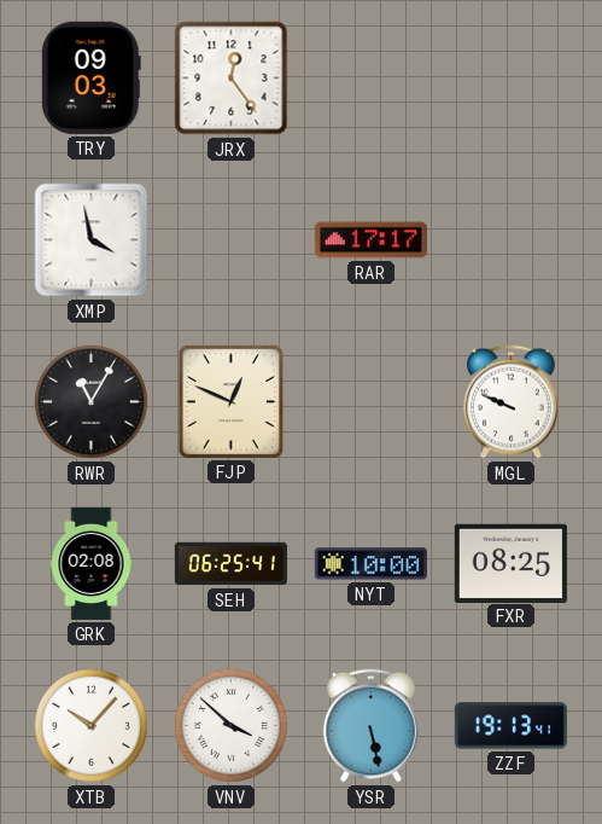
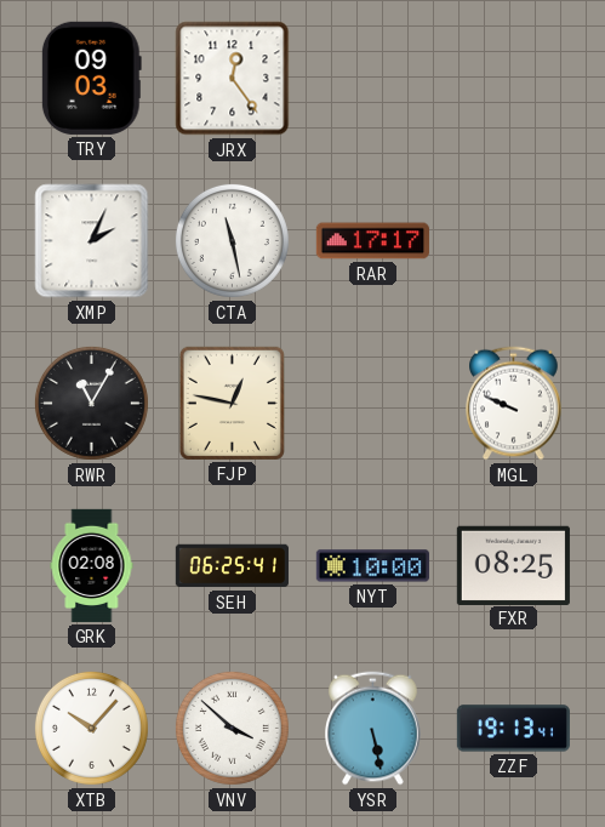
XMP: 3:58 -> 2:04
CTA: none -> 11:28
FJP: 12:49 -> 12:47
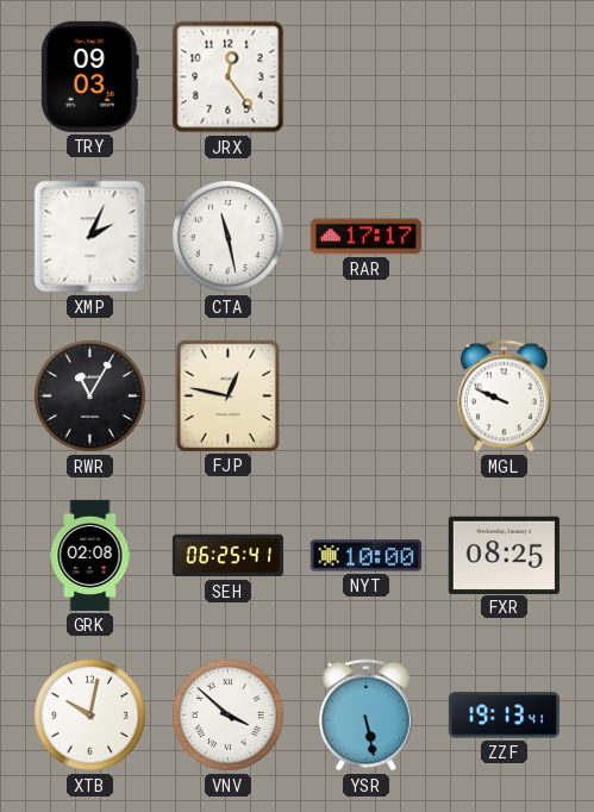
XTB: 10:07 -> 10:02
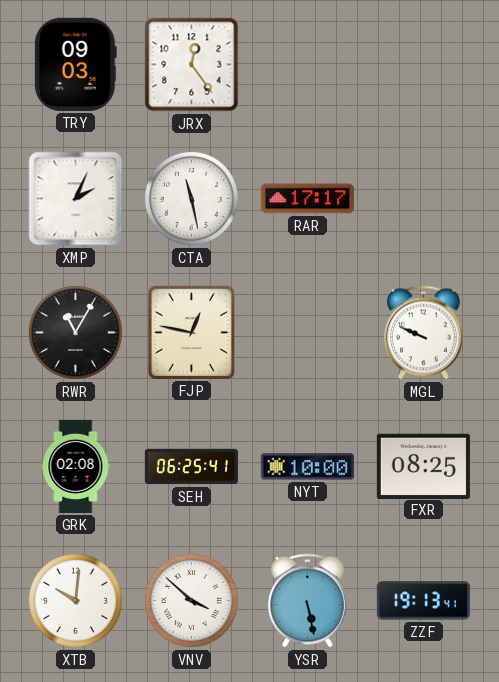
XTB: 10:02 -> 10:01
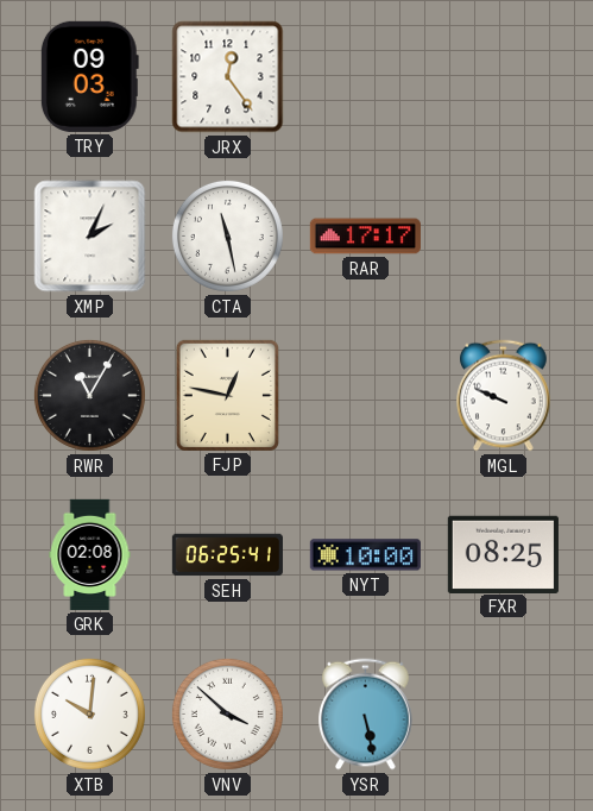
ZZF: 19:13 -> none
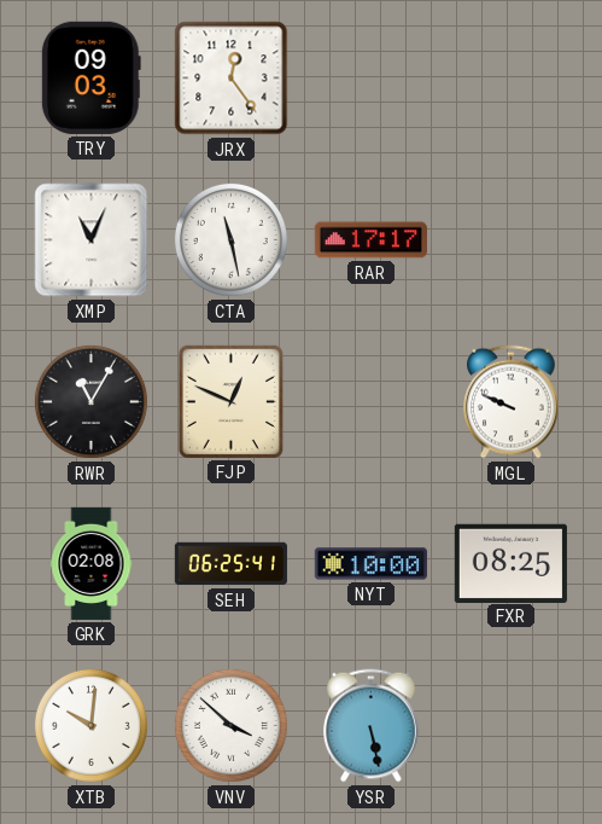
XMP: 2:04 -> 11:04
FJP: 12:47 -> 12:49
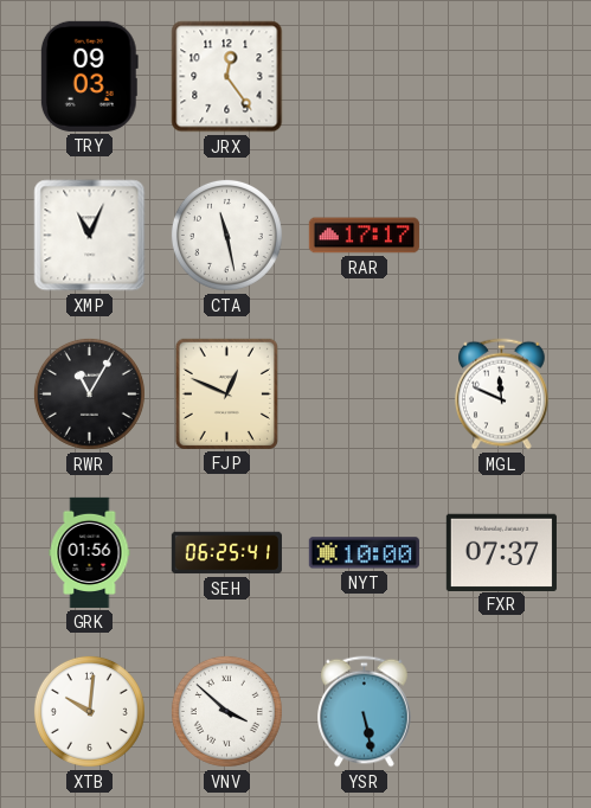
MGL: 9:49 -> 11:49
GRK: 02:08 -> 01:56
FXR: 08:25 -> 07:37
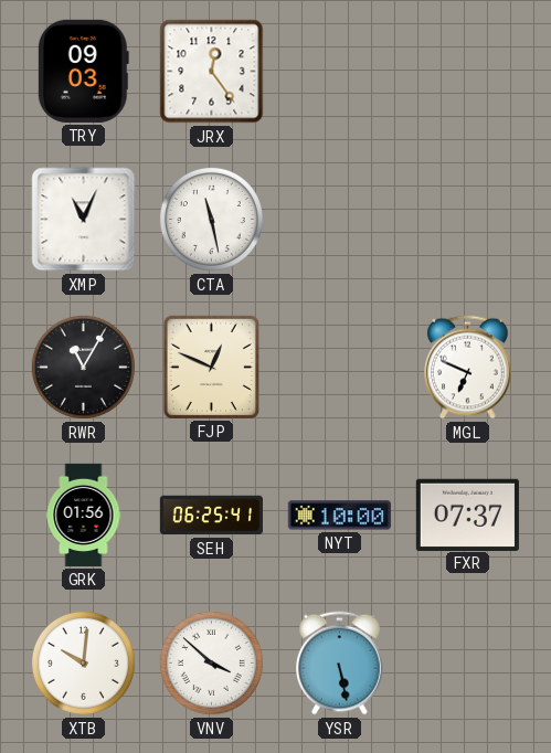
RAR: 17:17 -> none
MGL: 11:49 -> 6:49
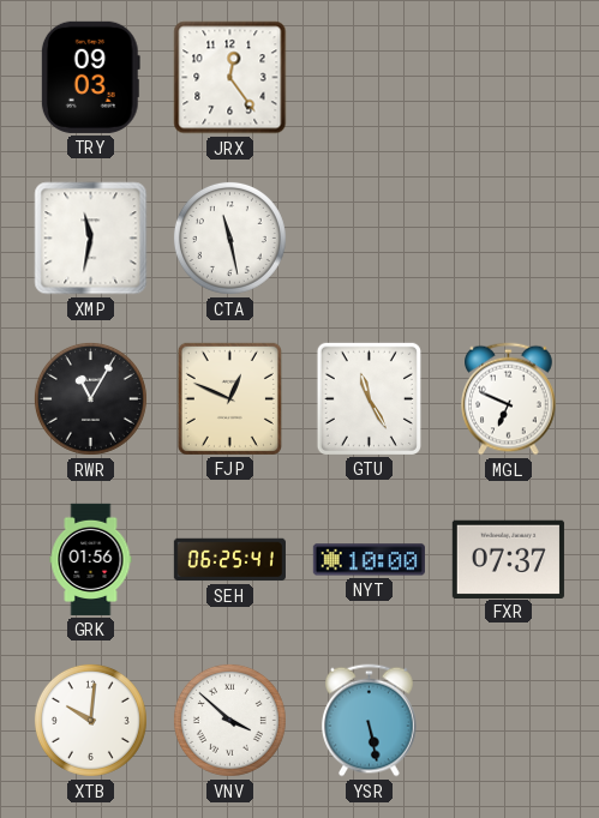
XMP: 11:04 -> 11:32
GTU: none -> 11:25
